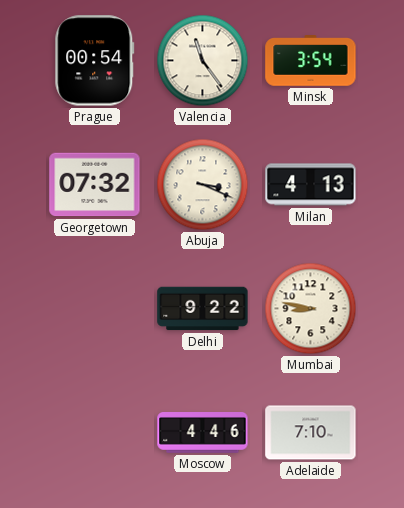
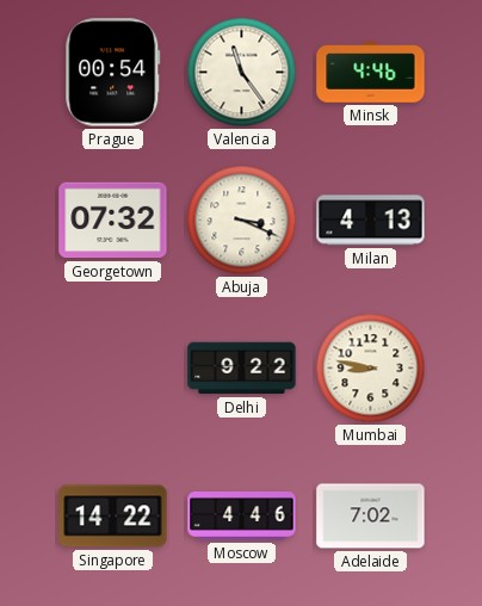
Minsk: 3:54 -> 4:46
Singapore: none -> 14:22
Adelaide: 7:10 -> 7:02
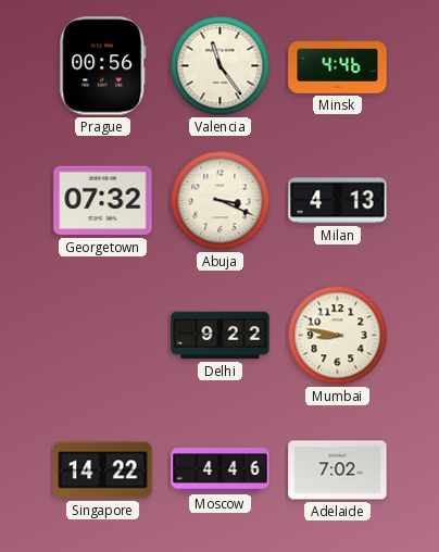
Prague: 00:54 -> 00:56
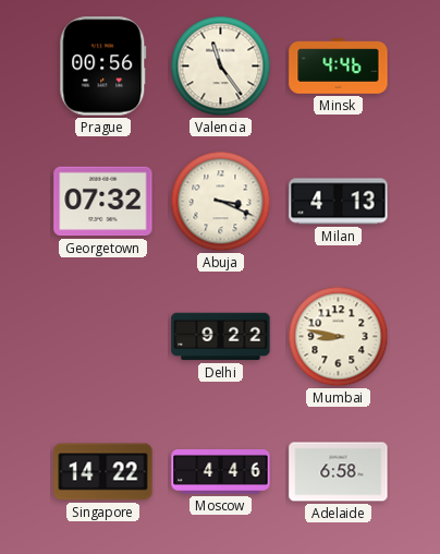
Adelaide: 7:02 -> 6:58
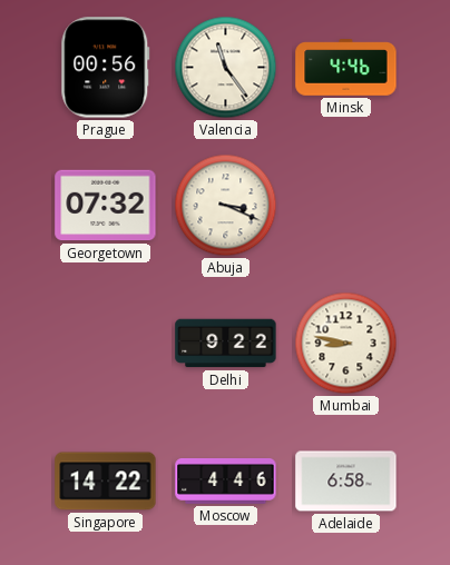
Milan: 4:13 -> none
